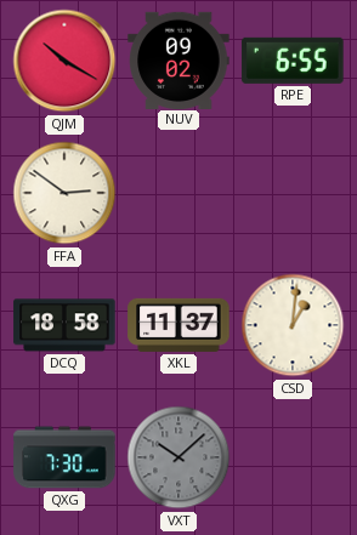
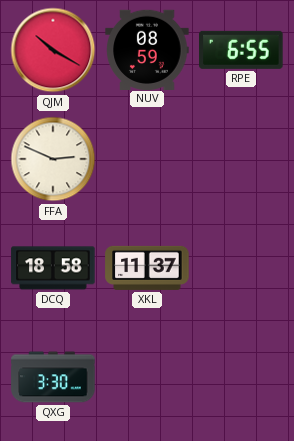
NUV: 09:02 -> 08:59
FFA: 2:51 -> 2:49
CSD: 1:01 -> none
QXG: 7:30 -> 3:30
VXT: 10:08 -> none
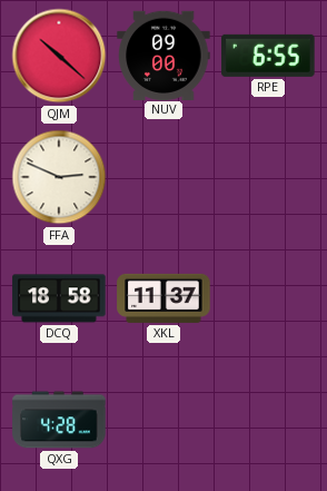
QJM: 10:20 -> 10:22
NUV: 08:59 -> 09:00
QXG: 3:30 -> 4:28
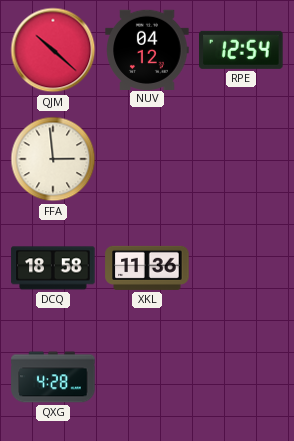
NUV: 09:00 -> 04:12
RPE: 6:55 -> 12:54
FFA: 2:49 -> 2:59
XKL: 11:37 -> 11:36
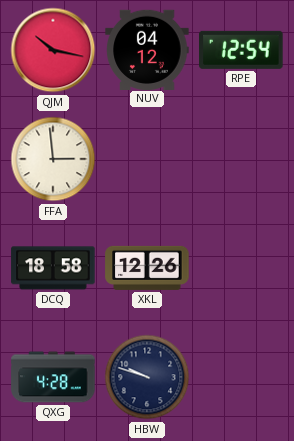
QJM: 10:22 -> 10:17
XKL: 11:36 -> 12:26
HBW: none -> 9:48
